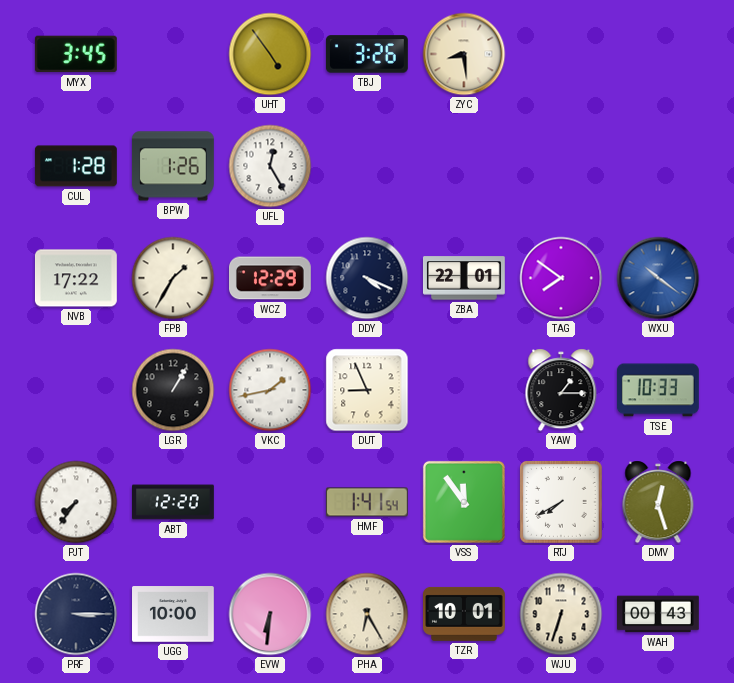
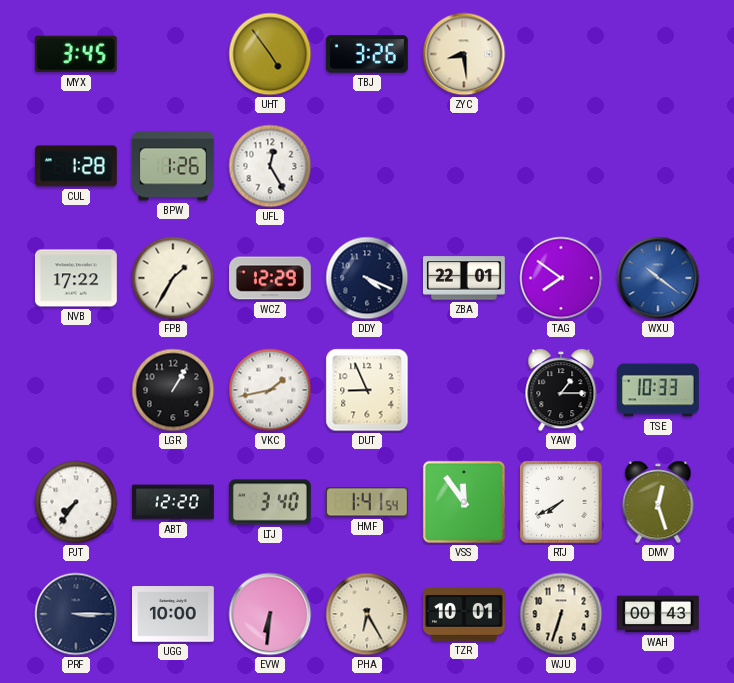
LTJ: none -> 3:40
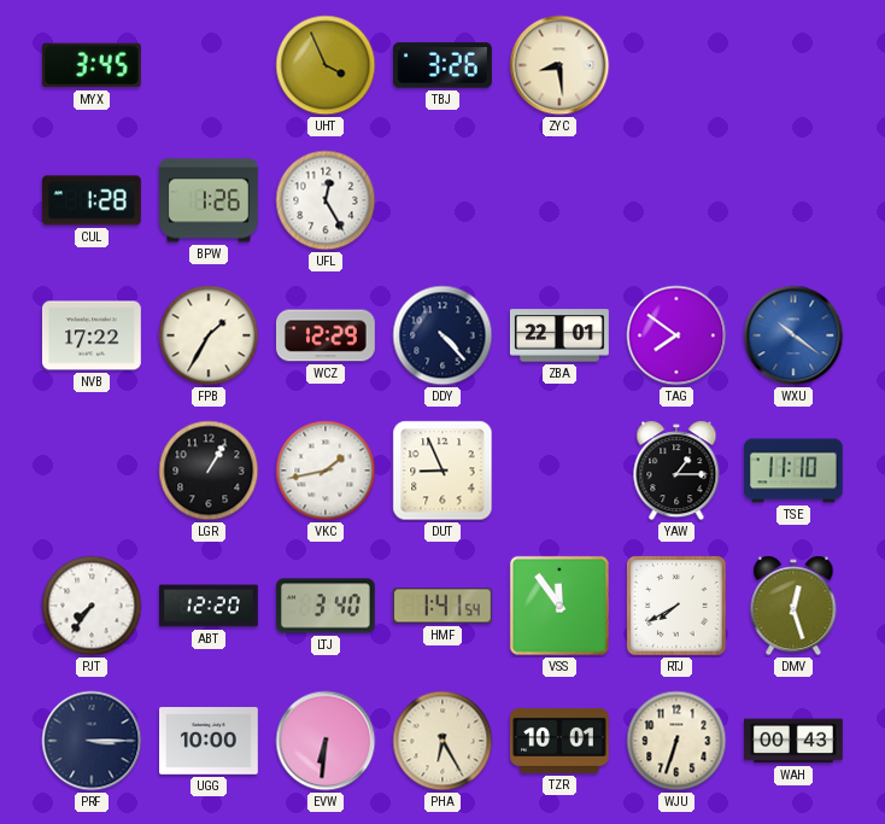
UHT: 4:54 -> 3:56
DDY: 4:19 -> 4:23
TSE: 10:33 -> 11:10
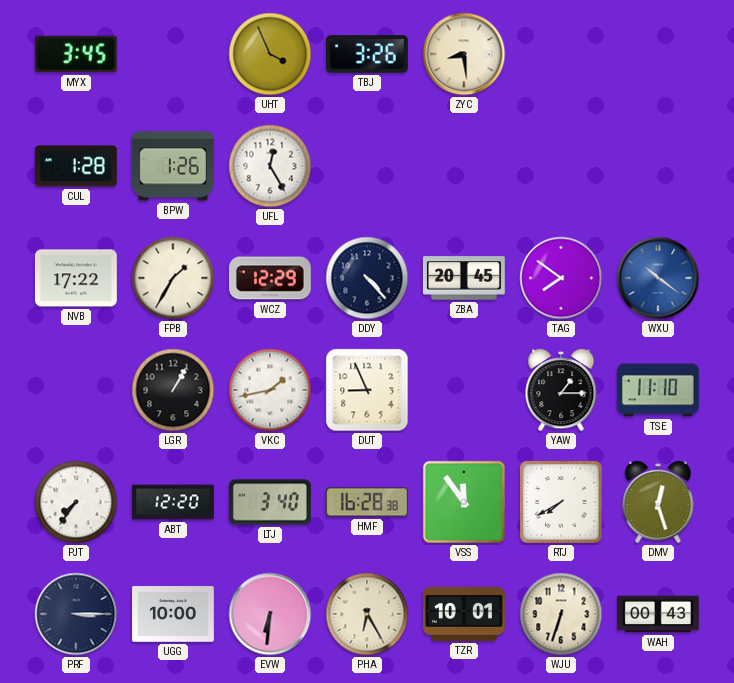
ZBA: 22:01 -> 20:45
HMF: 1:41 -> 16:28
